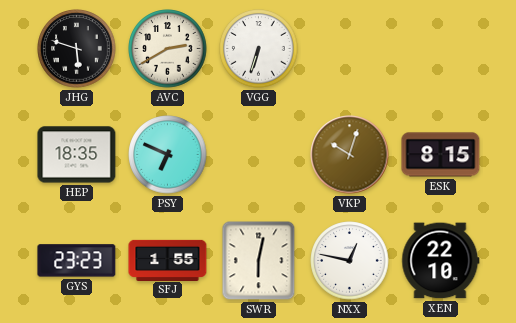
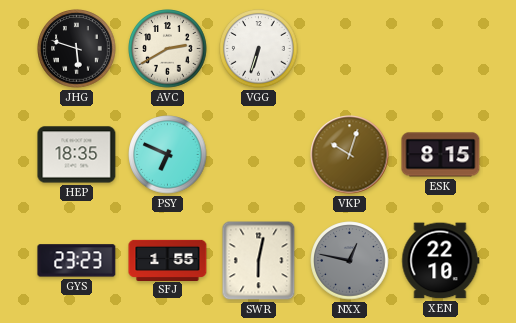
NXX dial: white -> grey
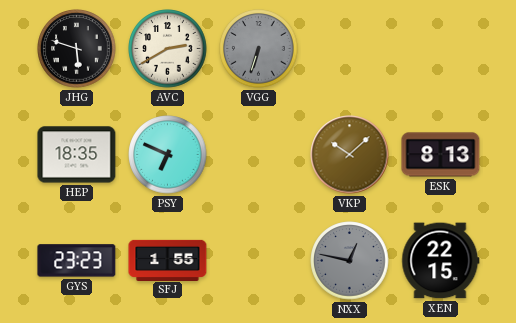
VGG dial: white -> grey
VKP: 10:03 -> 10:08
ESK: 8:15 -> 8:13
SWR: 6:02 -> none
XEN: 22:10 -> 22:15
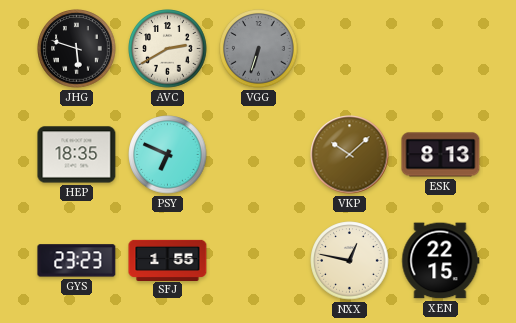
NXX dial: grey -> cream
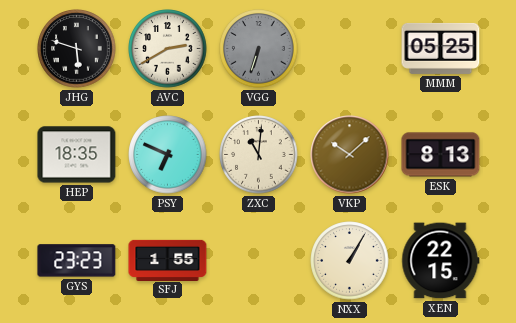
MMM: none -> 05:25
ZXC: none -> 11:01
NXX: 12:47 -> 1:05
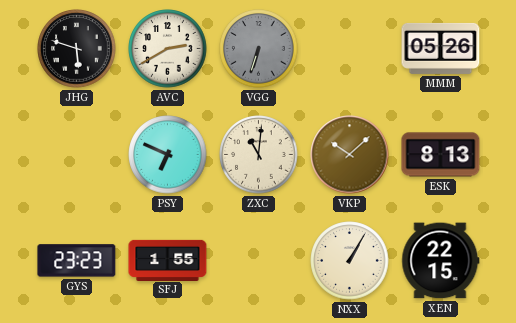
MMM: 05:25 -> 05:26
HEP: 18:35 -> none
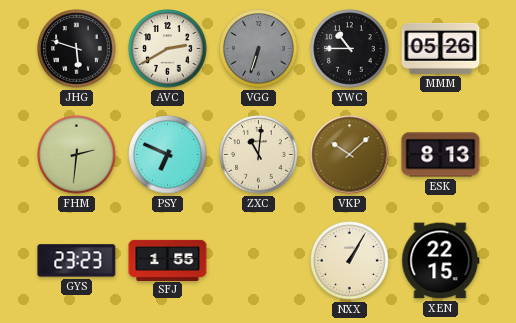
YWC: none -> 10:45
FHM: none -> 2:31
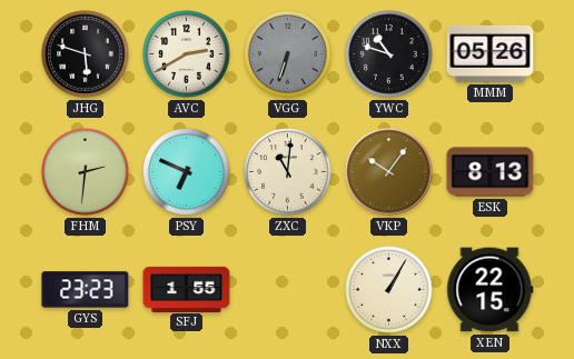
YWC: 10:45 -> 10:48
VKP: 10:08 -> 10:06
